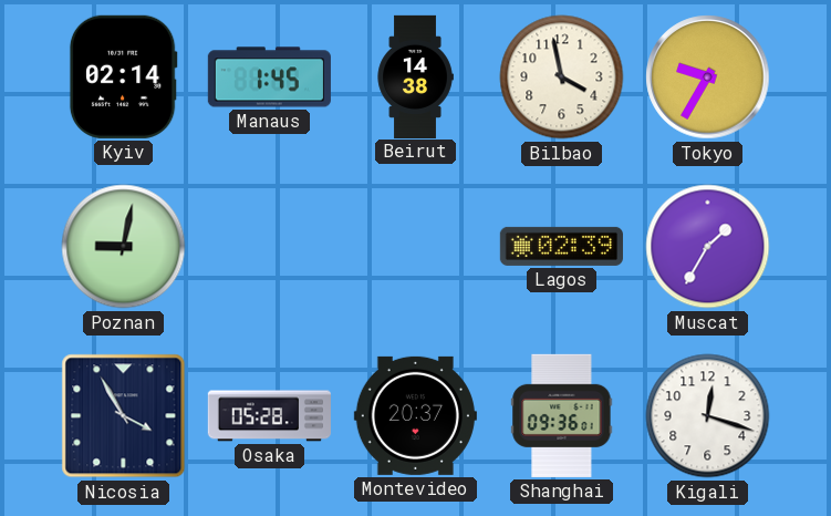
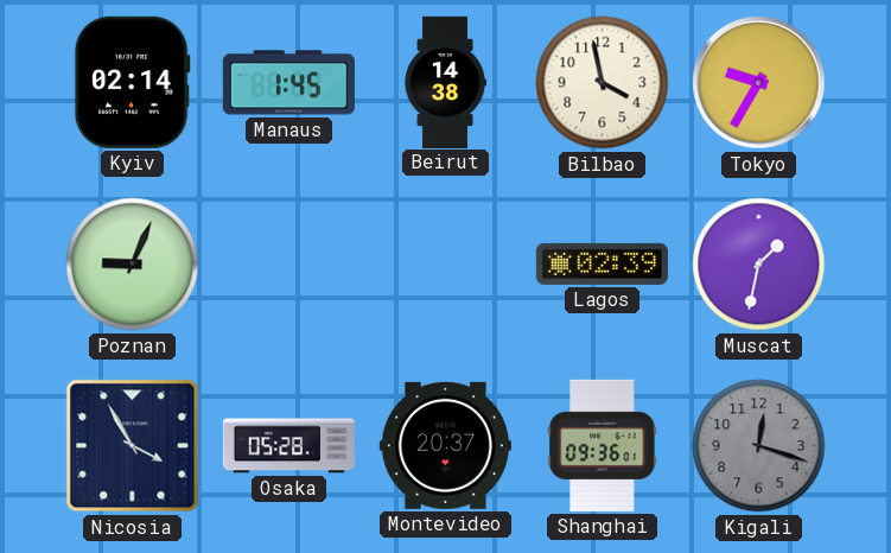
Poznan: 9:02 -> 9:04
Muscat: 1:35 -> 1:32
Kigali dial: white -> grey
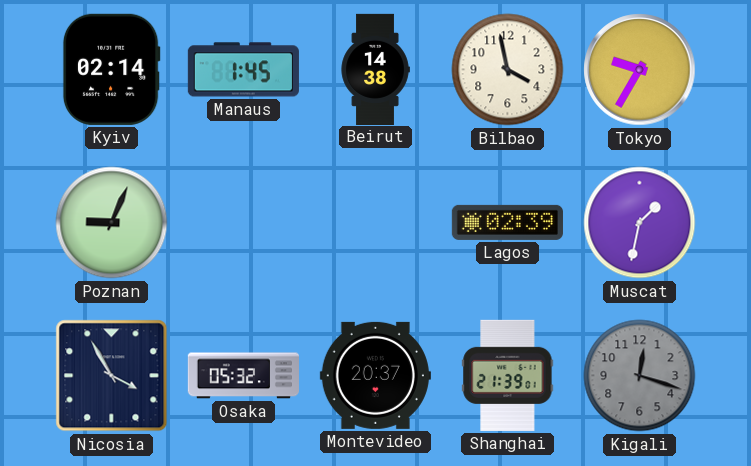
Osaka: 05:28 -> 05:32
Shanghai: 09:36 -> 21:39
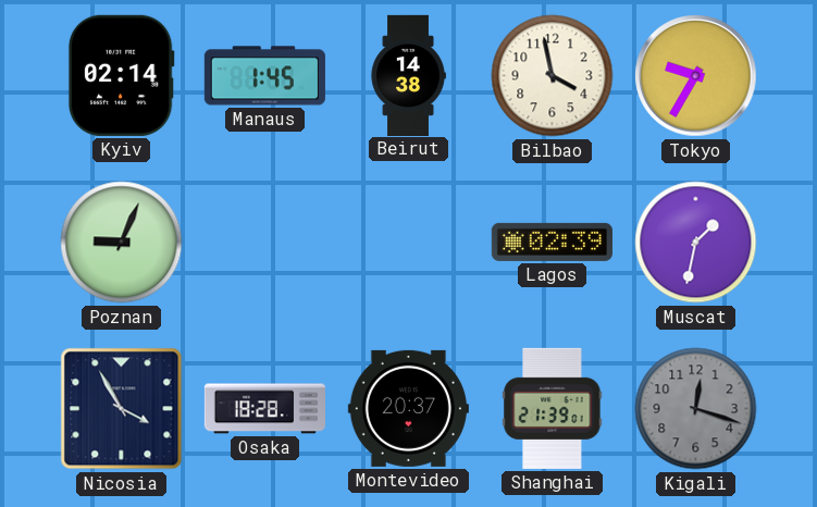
Osaka: 05:32 -> 18:28
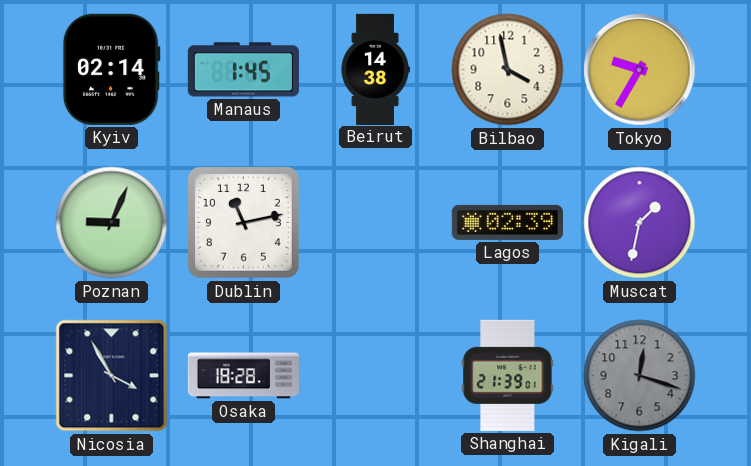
Dublin: none -> 11:13
Montevideo: 20:37 -> none
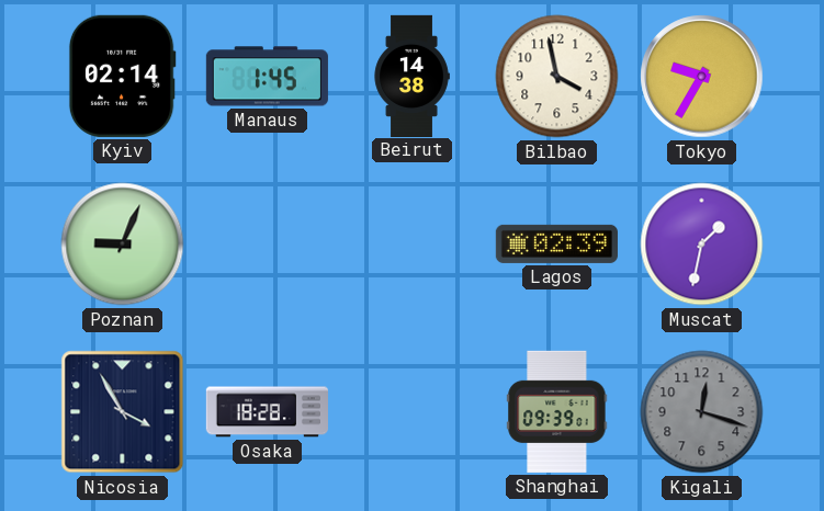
Dublin: 11:13 -> none
Shanghai: 21:39 -> 09:39
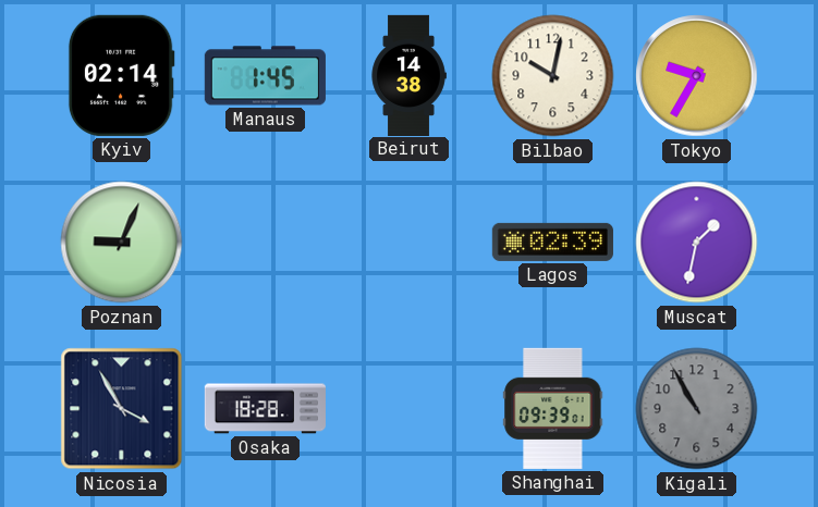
Bilbao: 3:58 -> 10:02
Kigali: 12:18 -> 10:55
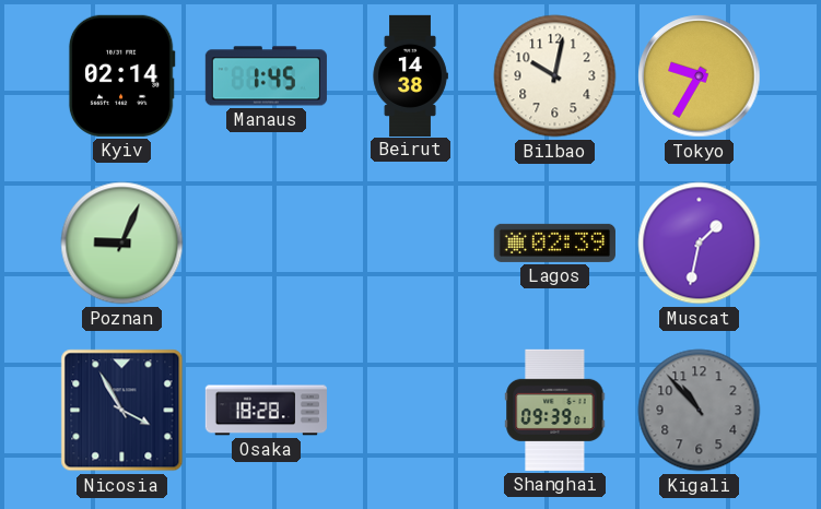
Kigali: 10:55 -> 10:53
